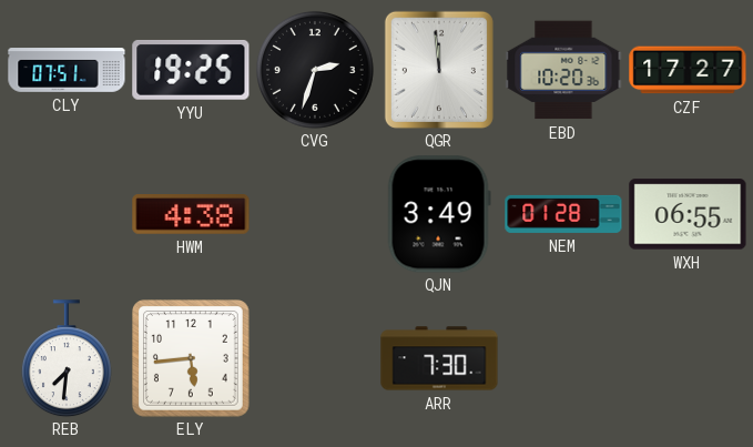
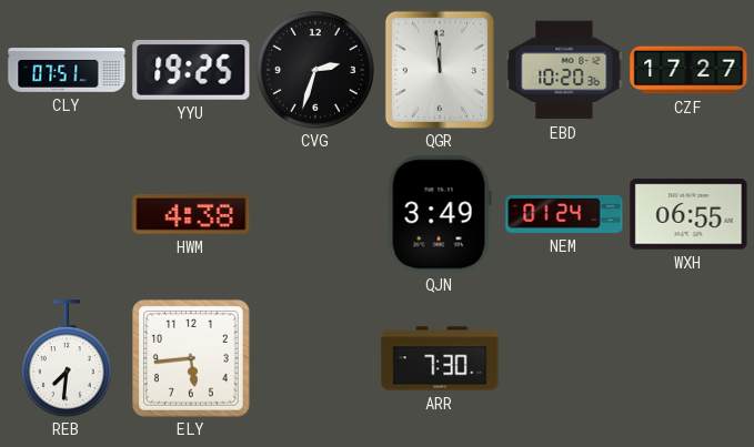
NEM: 01:28 -> 01:24
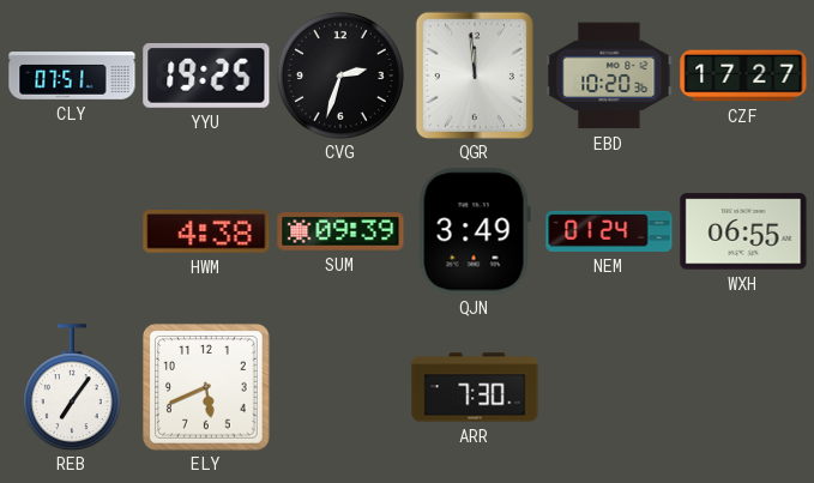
SUM: none -> 09:39
REB: 7:31 -> 7:06
ELY: 5:44 -> 5:41
